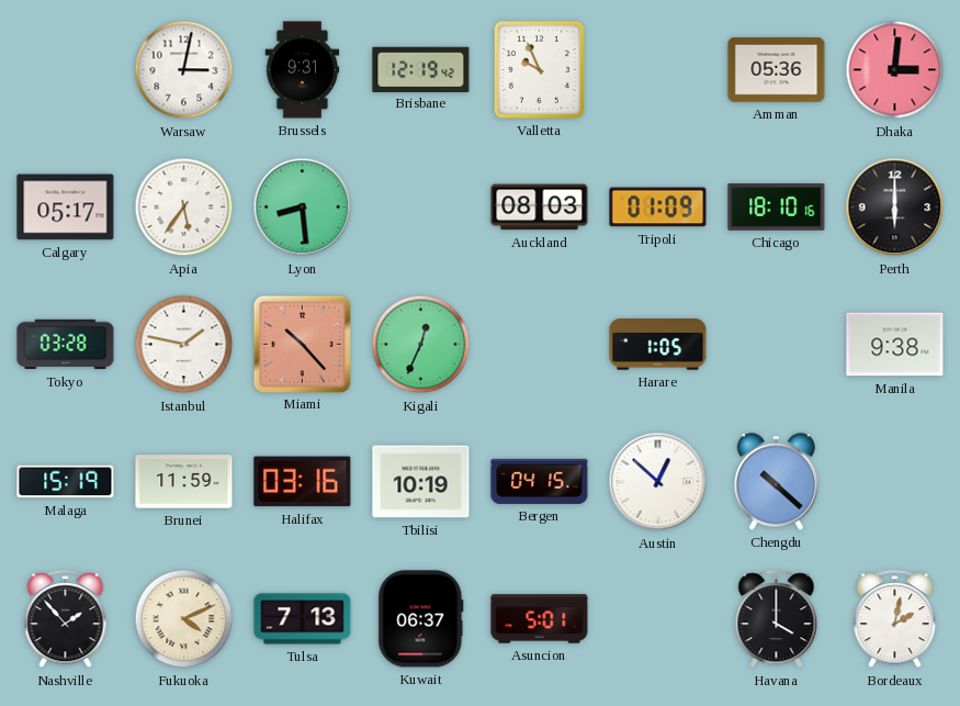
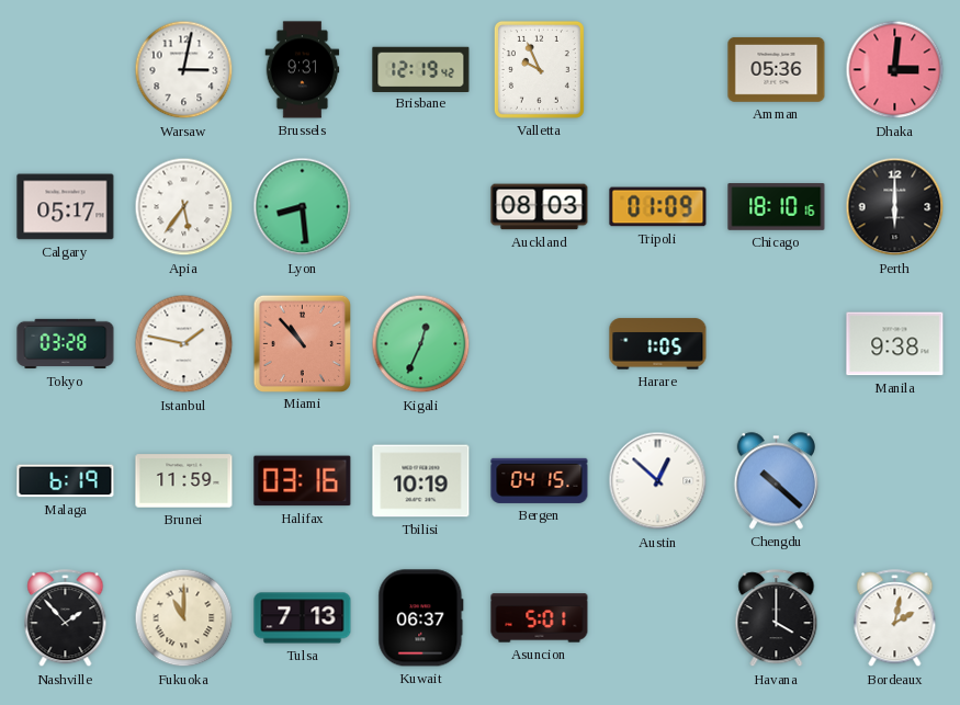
Miami: 10:23 -> 10:53
Malaga: 15:19 -> 6:19
Fukuoka: 4:11 -> 11:00
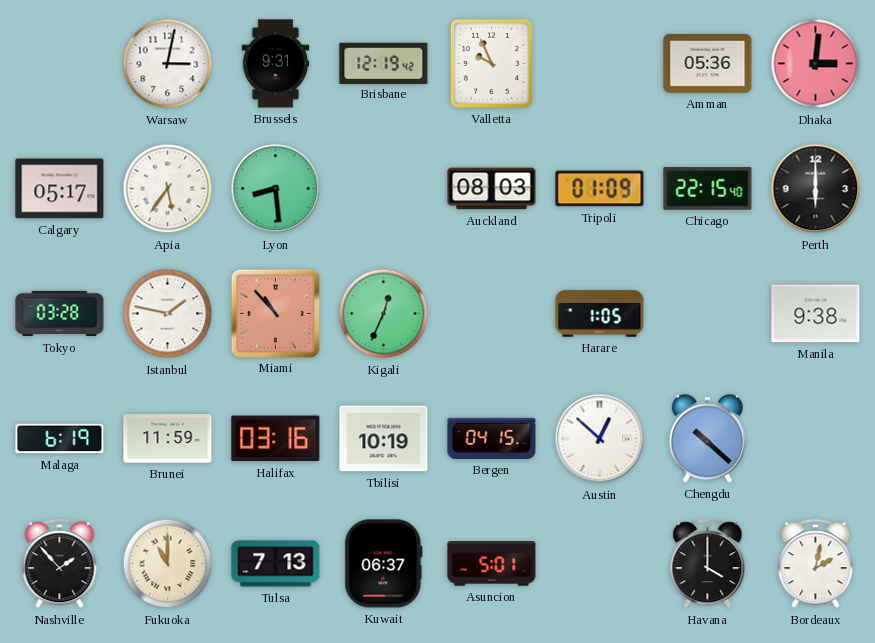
Chicago: 18:10 -> 22:15
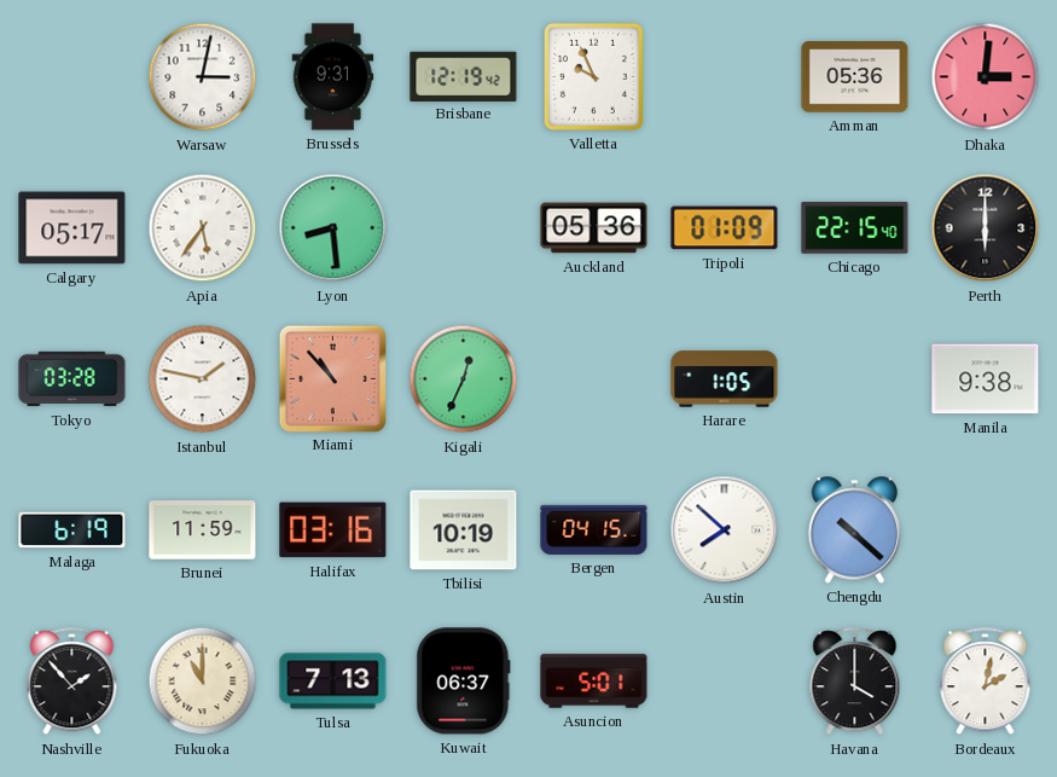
Auckland: 08:03 -> 05:36
Austin: 12:52 -> 7:52
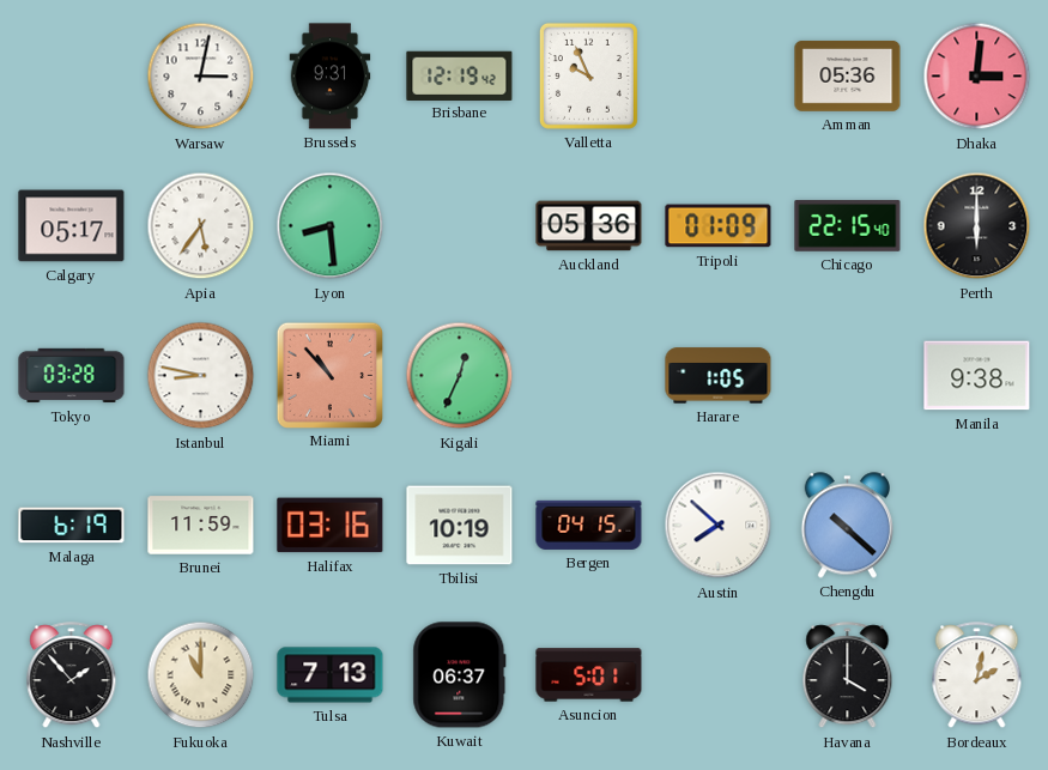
Istanbul: 1:47 -> 8:47
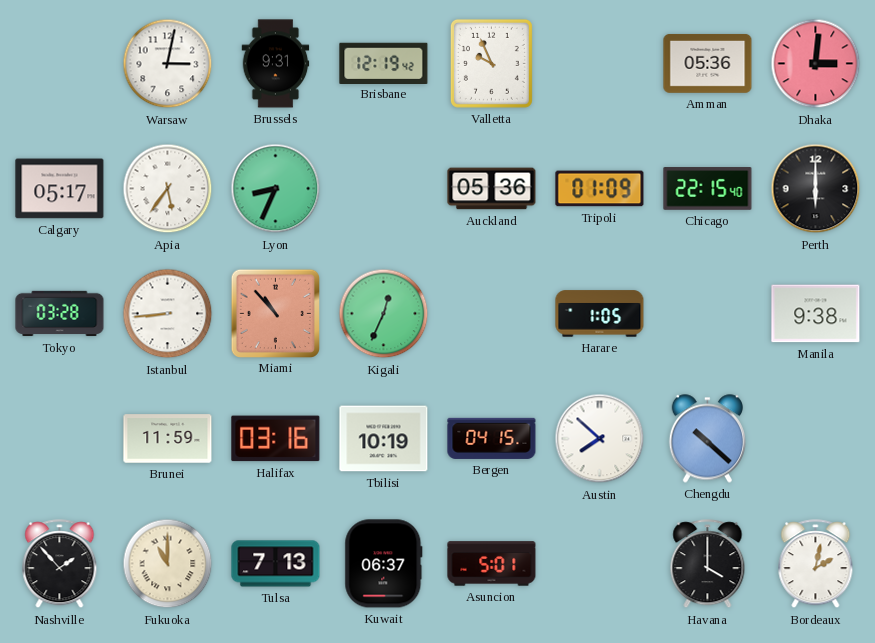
Lyon: 8:29 -> 8:34
Istanbul: 8:47 -> 8:44
Malaga: 6:19 -> none
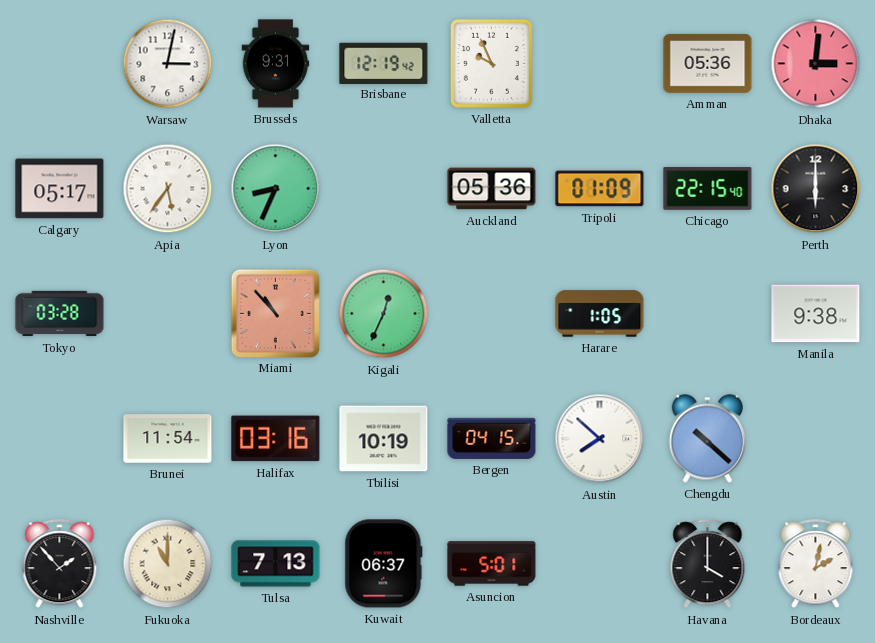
Istanbul: 8:44 -> none
Brunei: 11:59 -> 11:54
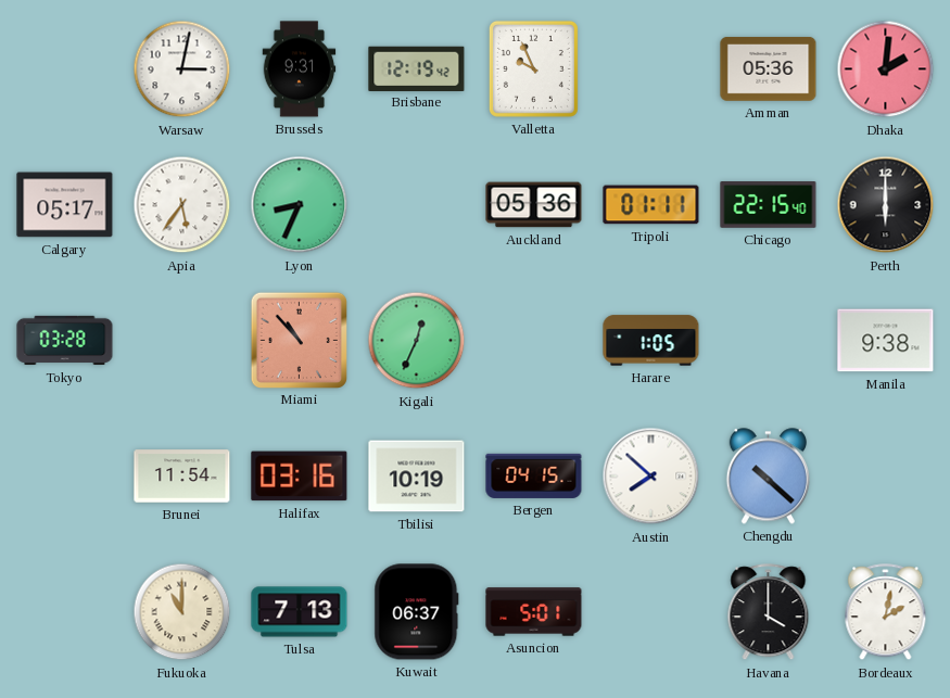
Dhaka: 3:01 -> 2:01
Tripoli: 01:09 -> 01:11
Nashville: 1:53 -> none
